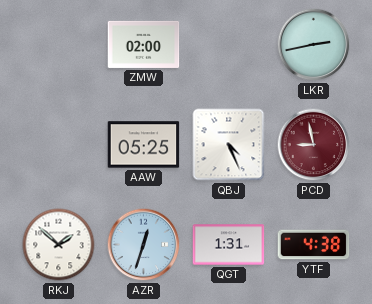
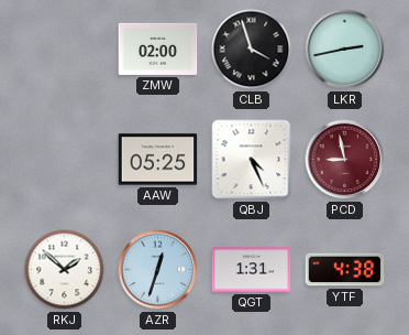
CLB: none -> 3:57
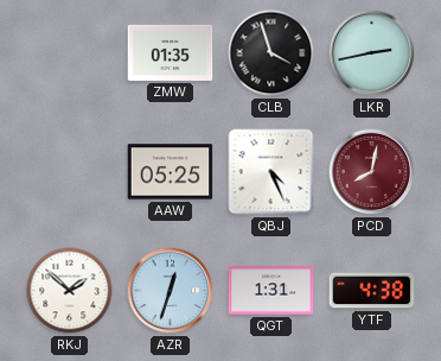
ZMW: 02:00 -> 01:35
PCD: 8:58 -> 8:02
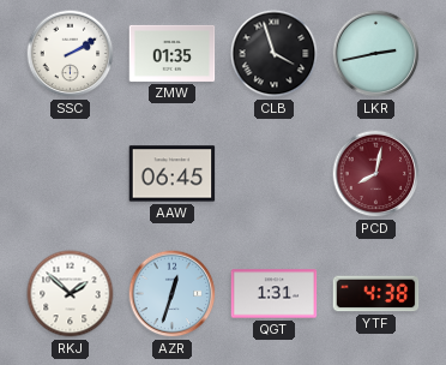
SSC: none -> 2:10
AAW: 05:25 -> 06:45
QBJ: 4:26 -> none
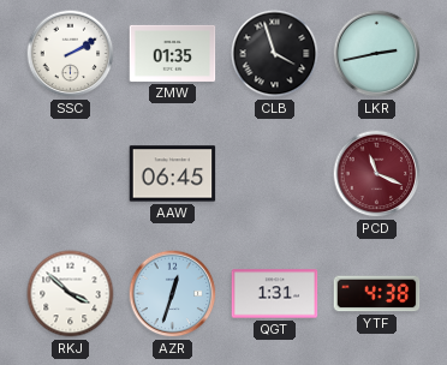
PCD: 8:02 -> 11:19
RKJ: 1:52 -> 3:52
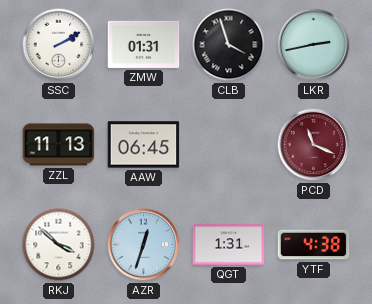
ZMW: 01:35 -> 01:31
ZZL: none -> 11:13
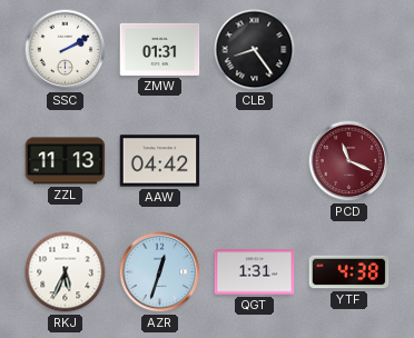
CLB: 3:57 -> 8:24
LKR: 2:43 -> none
AAW: 06:45 -> 04:42
RKJ: 3:52 -> 5:34
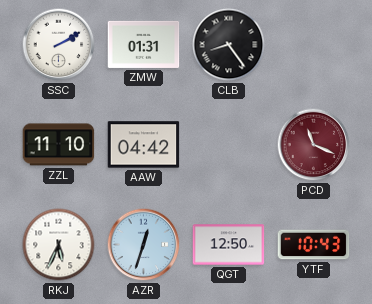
ZZL: 11:13 -> 11:10
QGT: 1:31 -> 12:50
YTF: 4:38 -> 10:43
